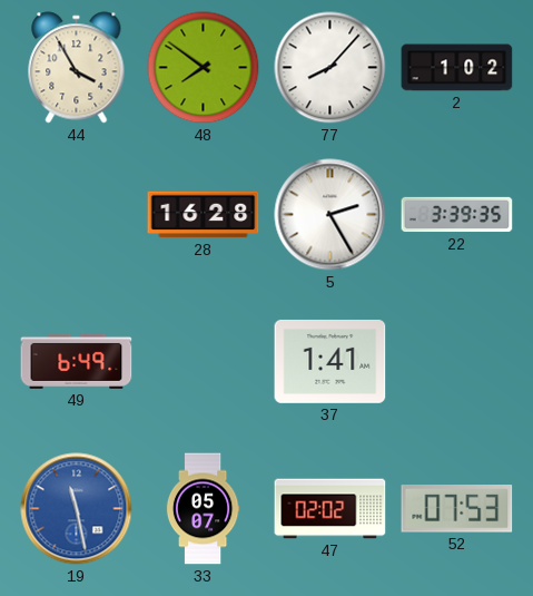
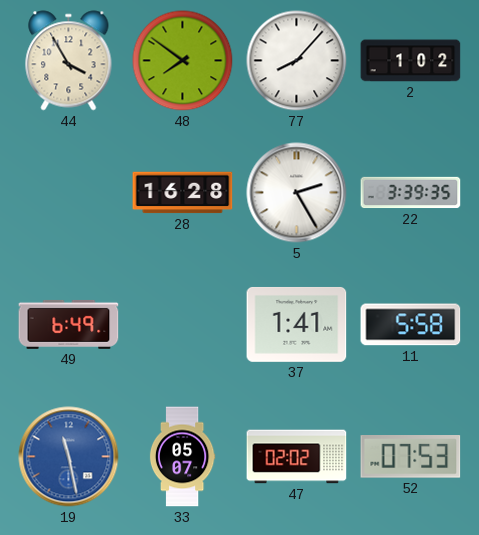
11: none -> 5:58
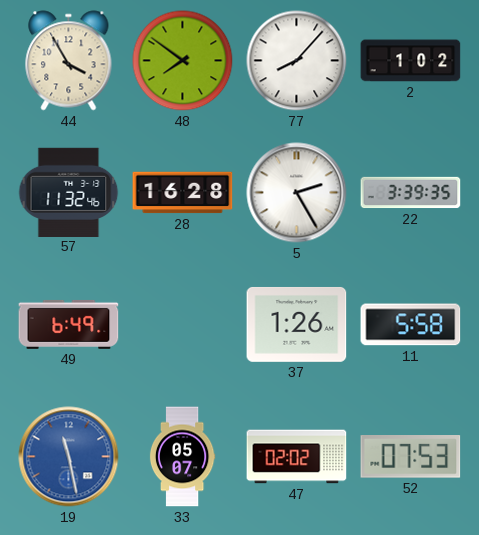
57: none -> 11:32
37: 1:41 -> 1:26
